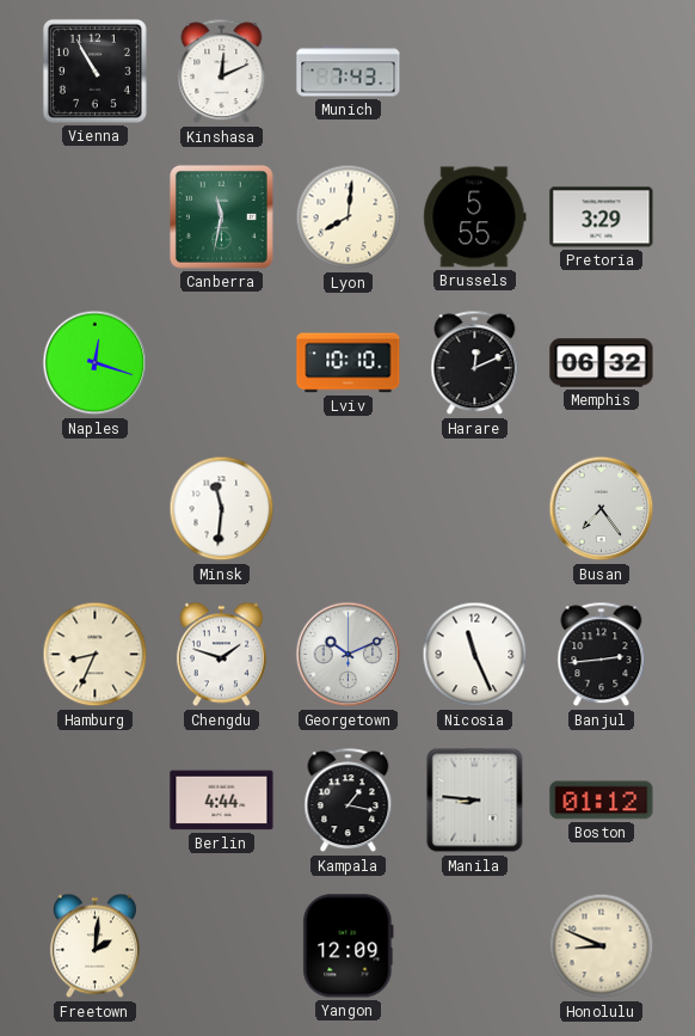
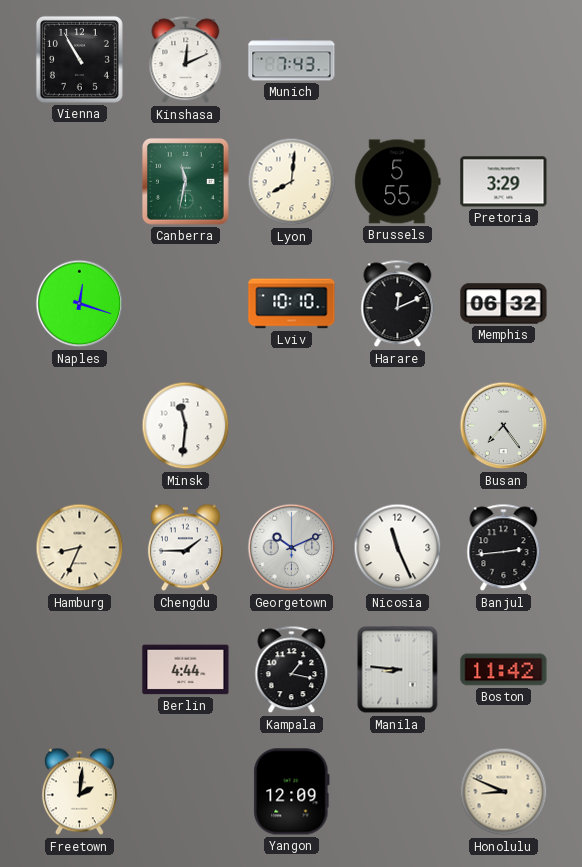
Chengdu: 1:48 -> 1:45
Boston: 01:12 -> 11:42
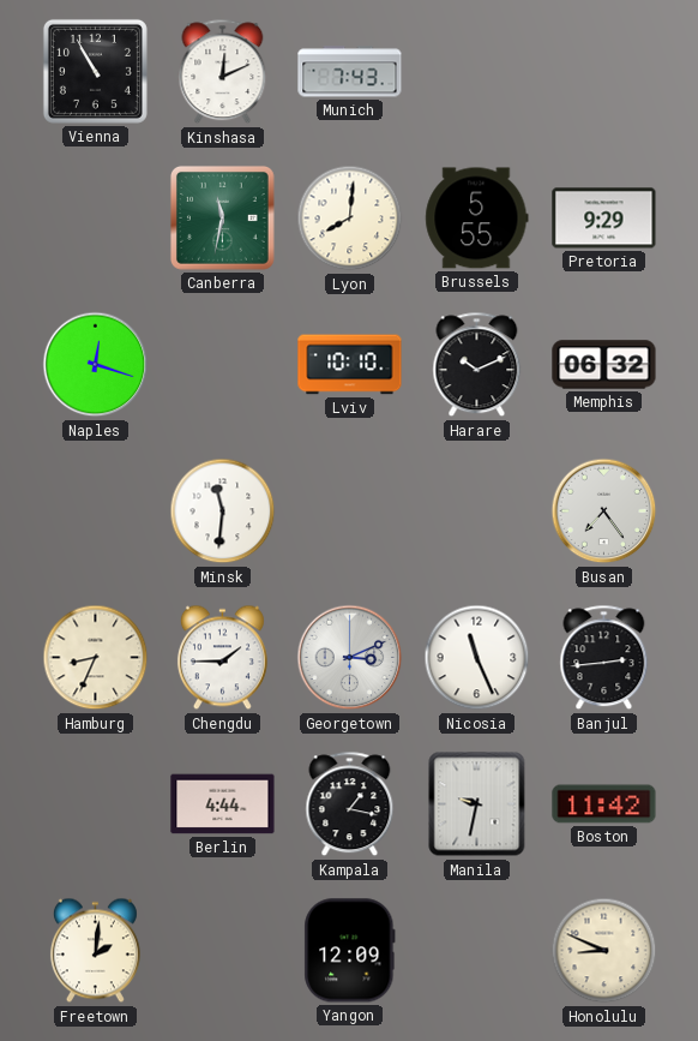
Pretoria: 3:29 -> 9:29
Harare: 12:11 -> 10:11
Georgetown: 10:11 -> 3:11
Manila: 8:46 -> 9:32
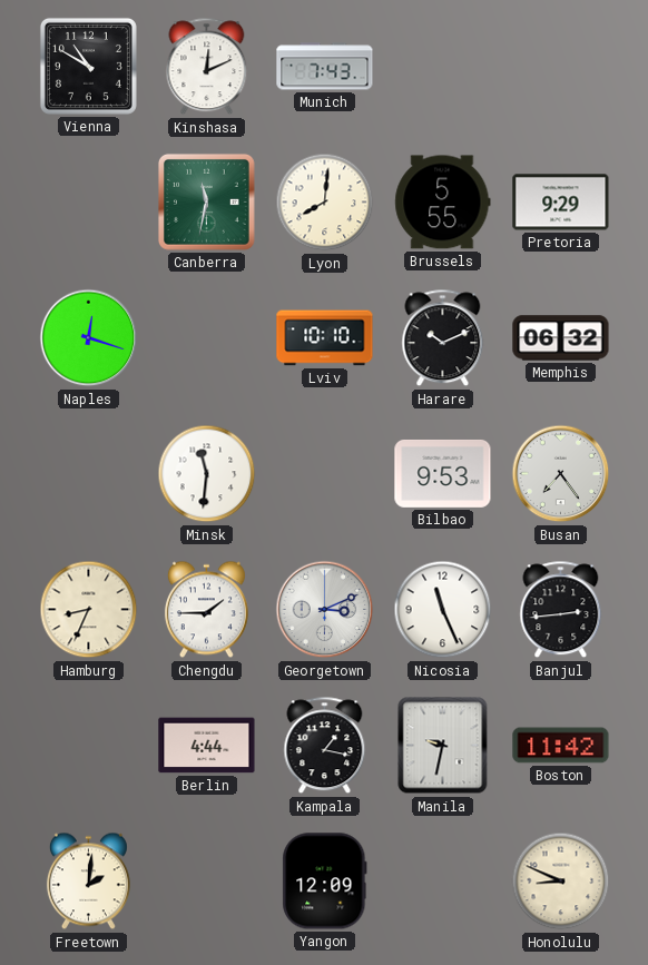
Vienna: 10:55 -> 10:50
Bilbao: none -> 9:53
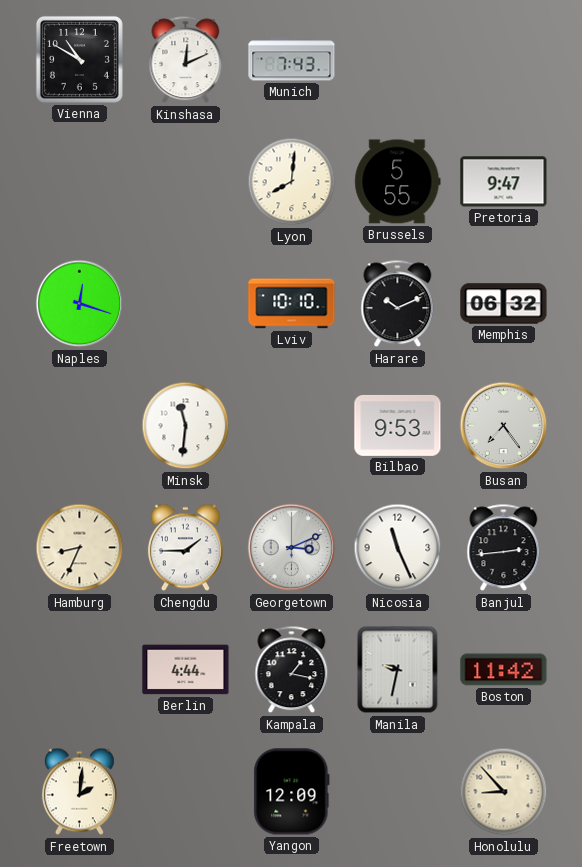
Canberra: 11:32 -> none
Pretoria: 9:29 -> 9:47
Honolulu: 8:49 -> 8:53
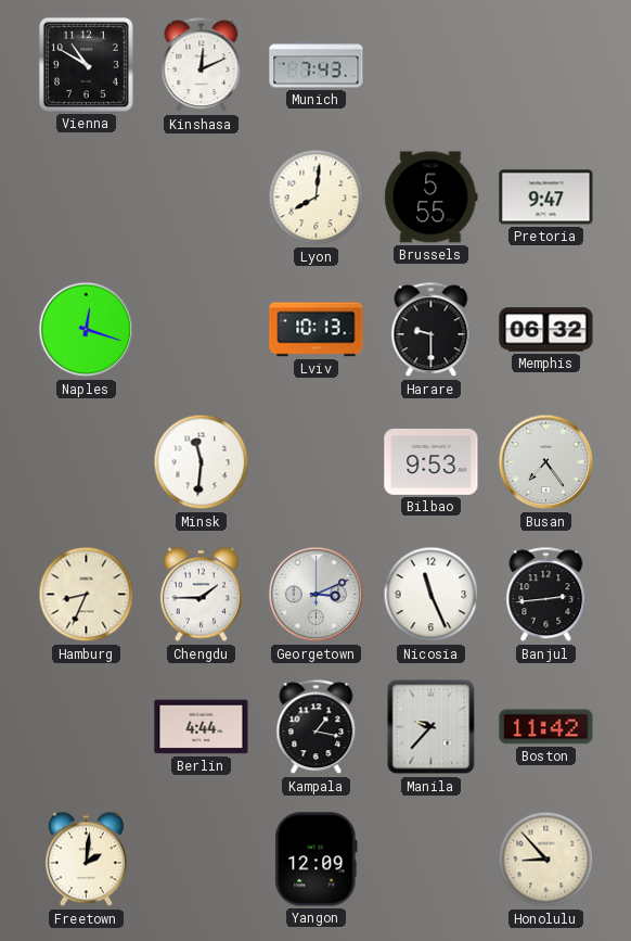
Lviv: 10:10 -> 10:13
Harare: 10:11 -> 9:30
Manila: 9:32 -> 9:37
